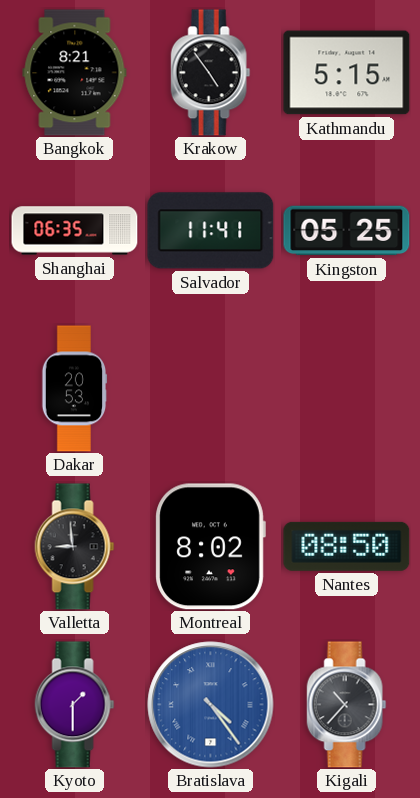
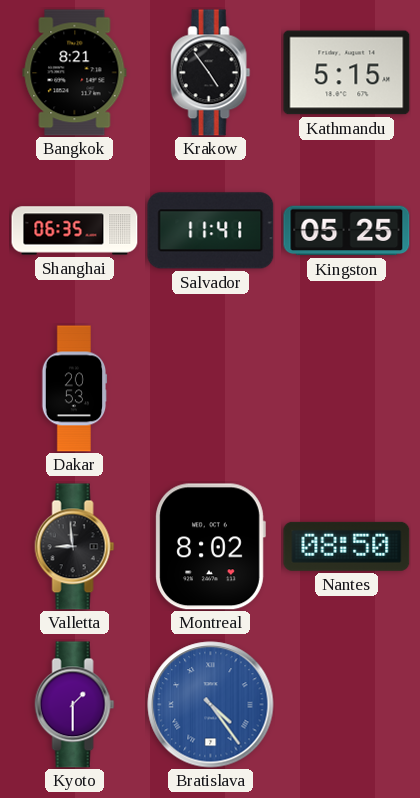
Kigali: 10:37 -> none
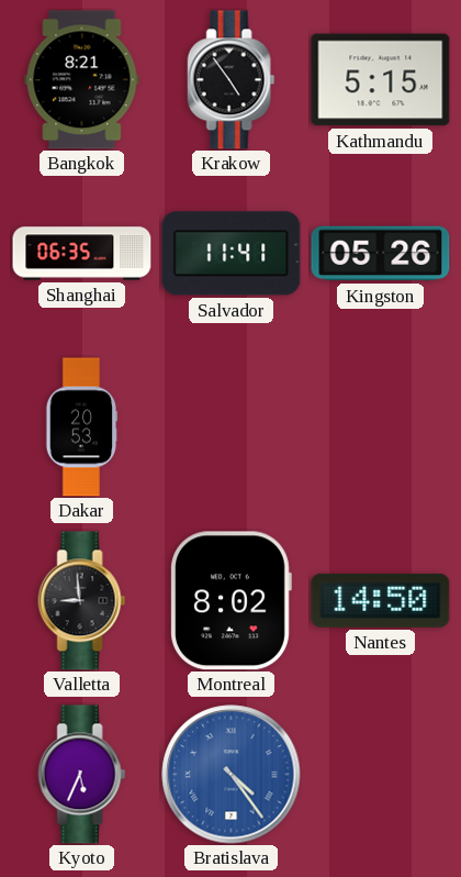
Kingston: 05:25 -> 05:26
Nantes: 08:50 -> 14:50
Kyoto: 1:30 -> 5:34
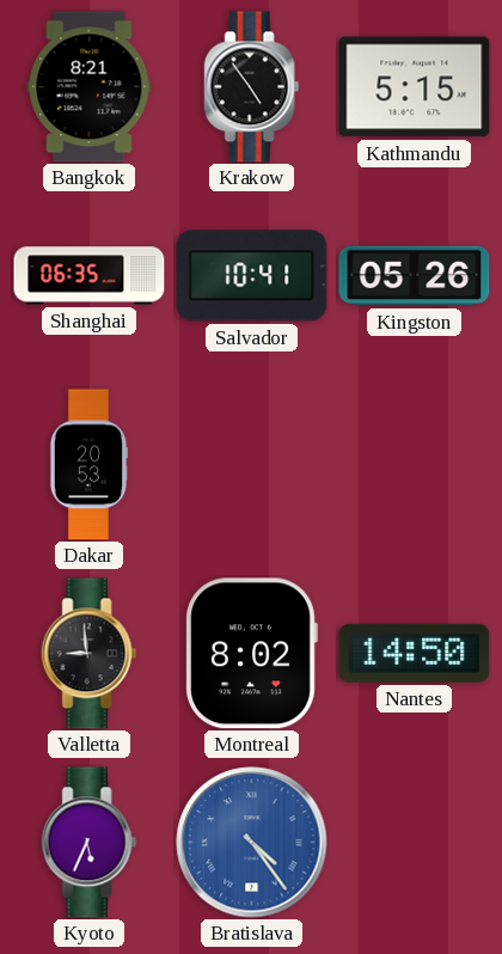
Salvador: 11:41 -> 10:41
